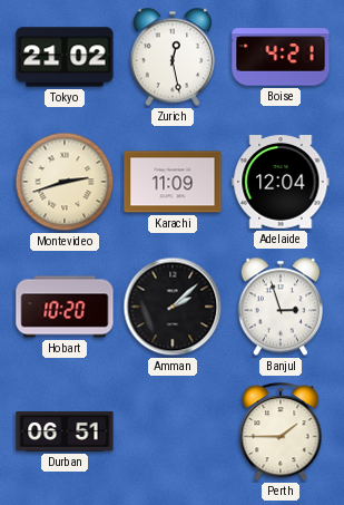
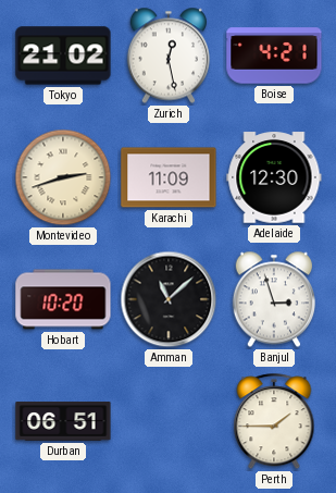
Adelaide: 12:04 -> 12:30
Amman: 2:08 -> 11:08
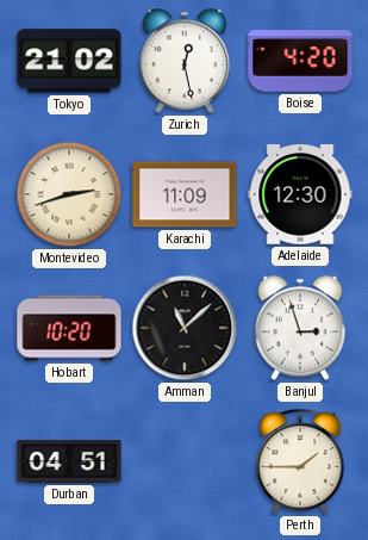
Boise: 4:21 -> 4:20
Durban: 06:51 -> 04:51
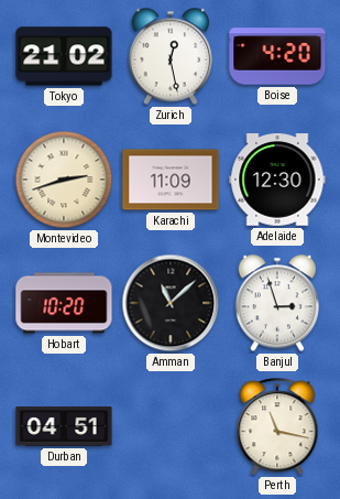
Perth: 1:45 -> 11:17
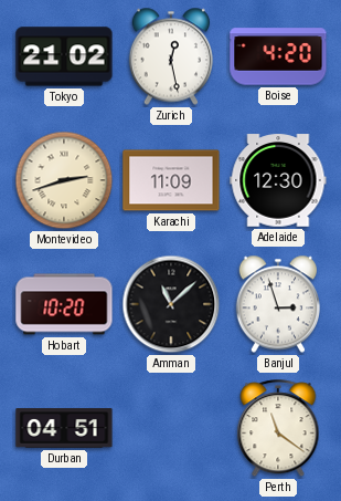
Perth: 11:17 -> 11:21
